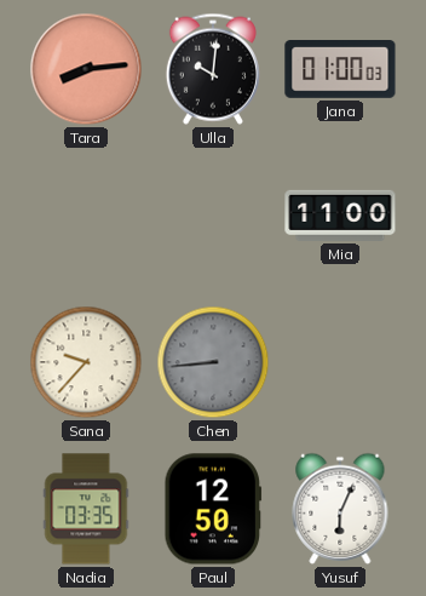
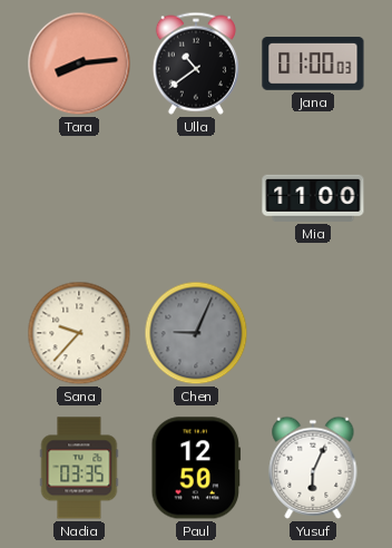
Ulla: 10:01 -> 10:39
Chen: 8:44 -> 9:04
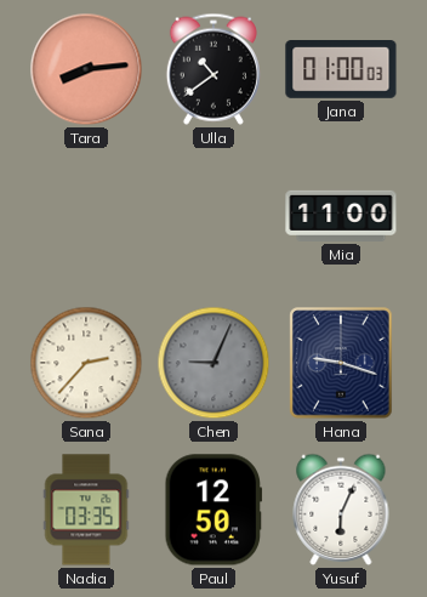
Sana: 9:37 -> 2:37
Hana: none -> 9:18
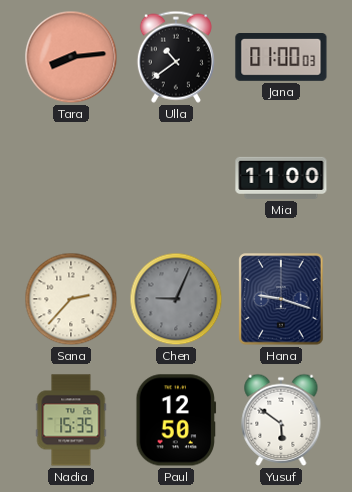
Nadia: 03:35 -> 15:35
Yusuf: 6:04 -> 5:51
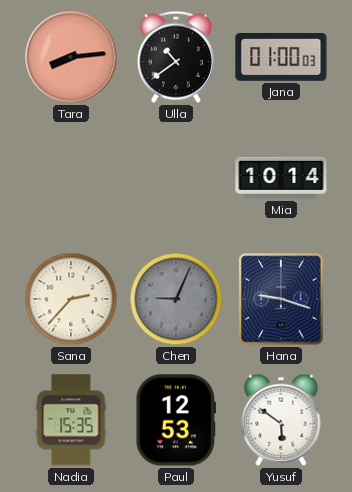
Mia: 11:00 -> 10:14
Paul: 12:50 -> 12:53
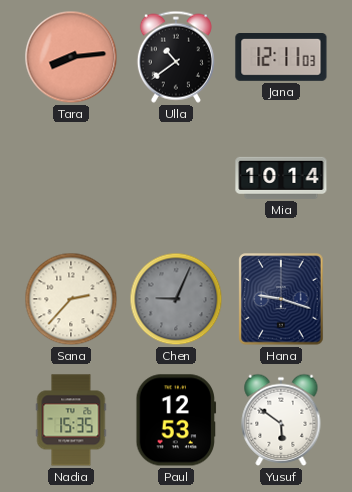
Jana: 01:00 -> 12:11
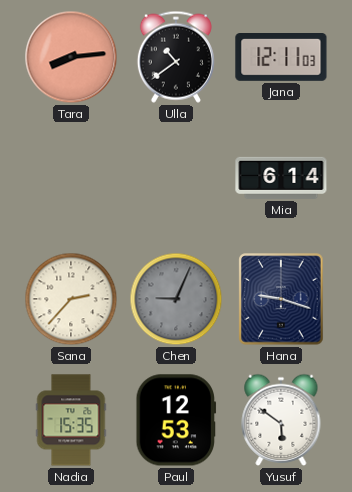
Mia: 10:14 -> 6:14
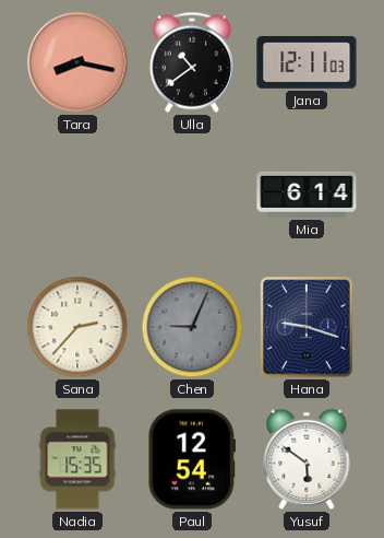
Tara: 8:14 -> 8:17
Paul: 12:53 -> 12:54
